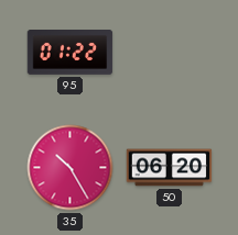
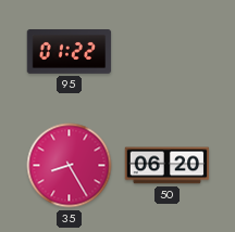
35: 10:25 -> 8:25
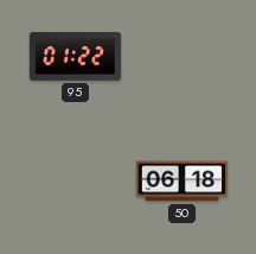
35: 8:25 -> none
50: 06:20 -> 06:18
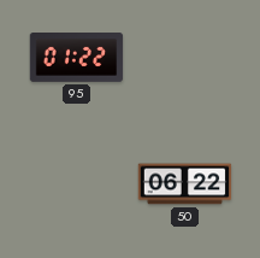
50: 06:18 -> 06:22
